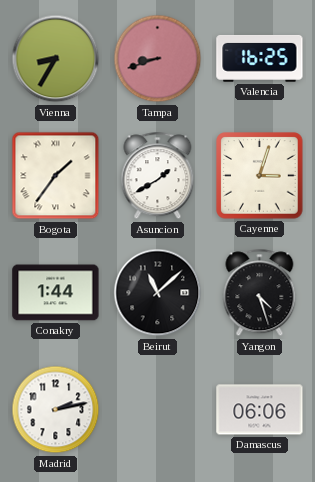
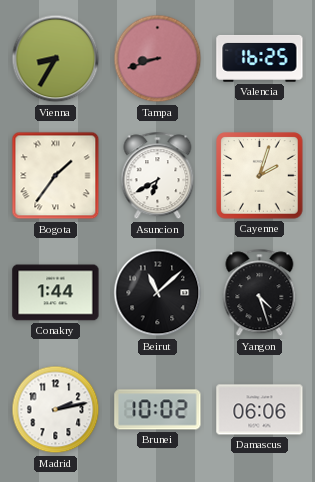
Asuncion: 1:40 -> 6:40
Cayenne: 3:03 -> 2:03
Brunei: none -> 10:02
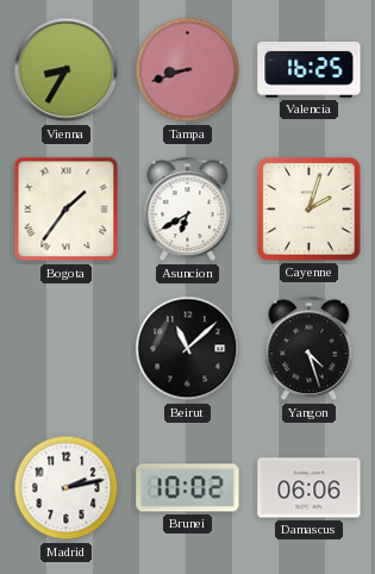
Conakry: 1:44 -> none
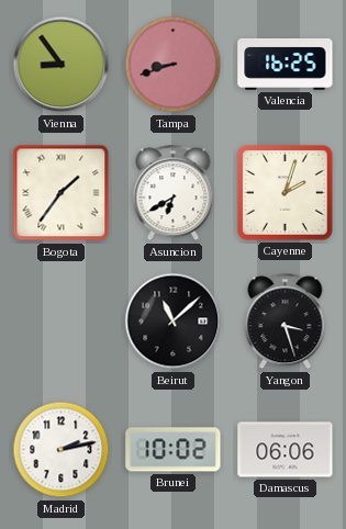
Vienna: 8:35 -> 8:54
Yangon: 4:27 -> 3:27
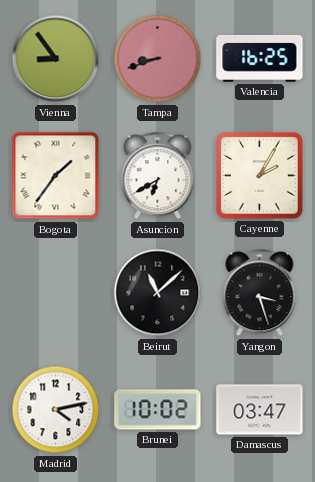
Cayenne: 2:03 -> 2:05
Madrid: 2:13 -> 4:13
Damascus: 06:06 -> 03:47
